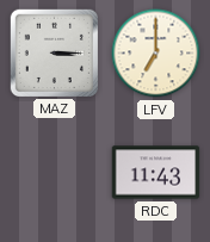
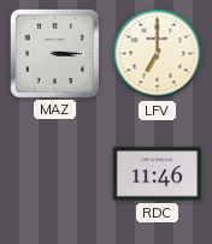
RDC: 11:43 -> 11:46
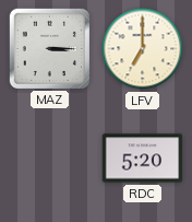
RDC: 11:46 -> 5:20
